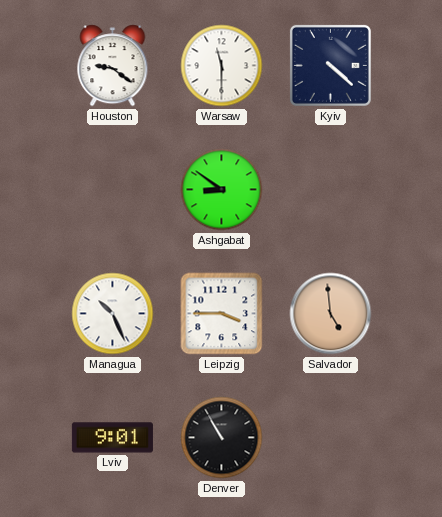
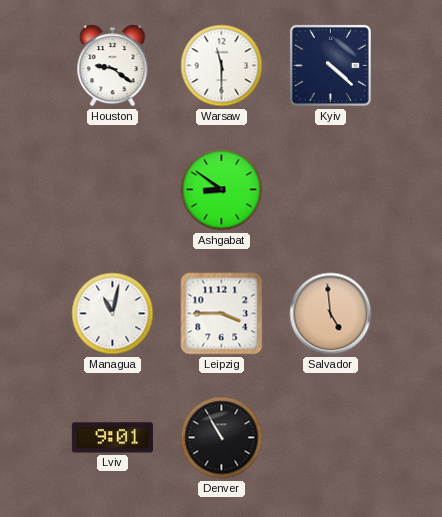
Managua: 10:26 -> 11:02
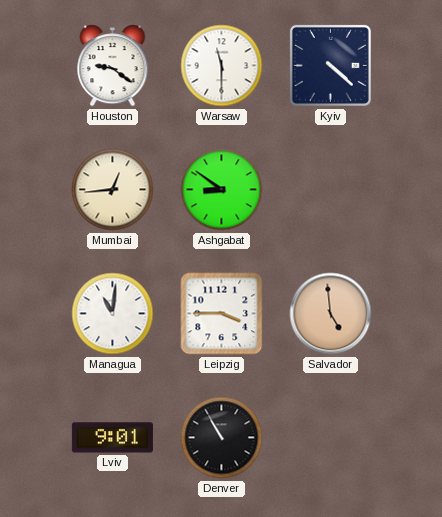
Mumbai: none -> 12:44
Managua: 11:02 -> 11:01
